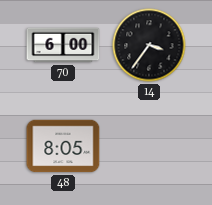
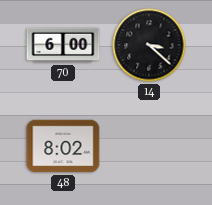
14: 3:36 -> 3:22
48: 8:05 -> 8:02
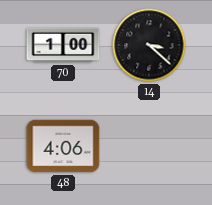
70: 6:00 -> 1:00
48: 8:02 -> 4:06
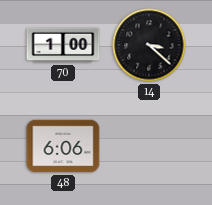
48: 4:06 -> 6:06
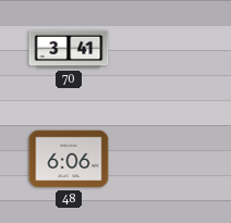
70: 1:00 -> 3:41
14: 3:22 -> none
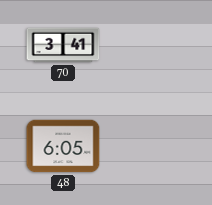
48: 6:06 -> 6:05
